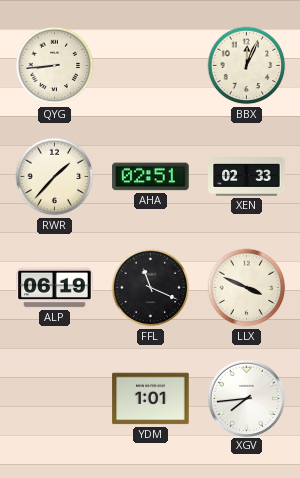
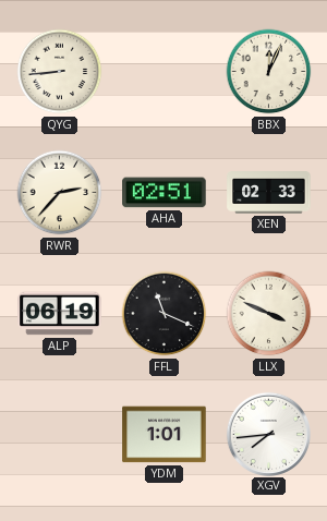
RWR: 1:37 -> 2:37
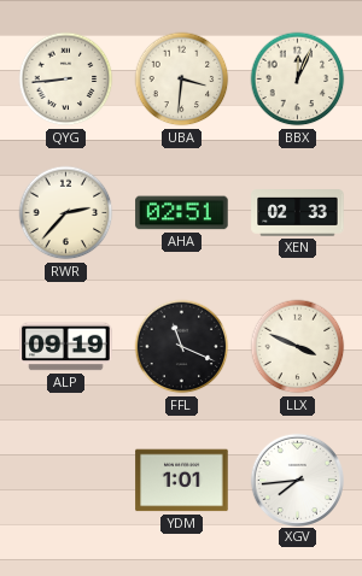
UBA: none -> 3:31
ALP: 06:19 -> 09:19
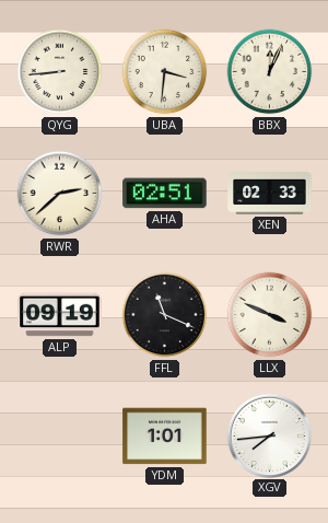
RWR: 2:37 -> 2:38
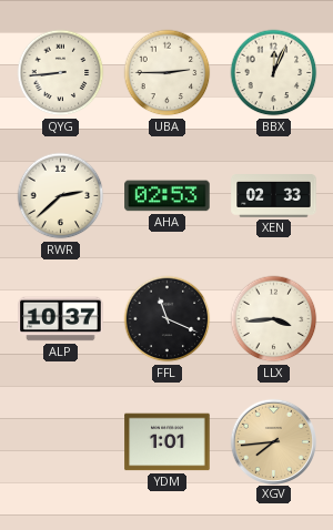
UBA: 3:31 -> 2:45
AHA: 02:51 -> 02:53
ALP: 09:19 -> 10:37
LLX: 3:49 -> 3:44
XGV dial: white -> champagne
